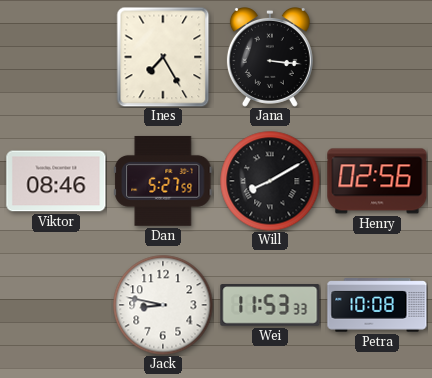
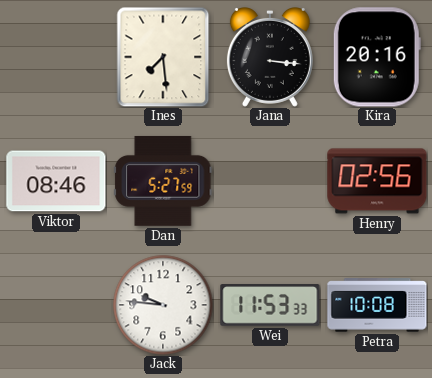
Ines: 7:25 -> 7:29
Kira: none -> 20:16
Will: 8:10 -> none
Jack: 8:47 -> 9:46
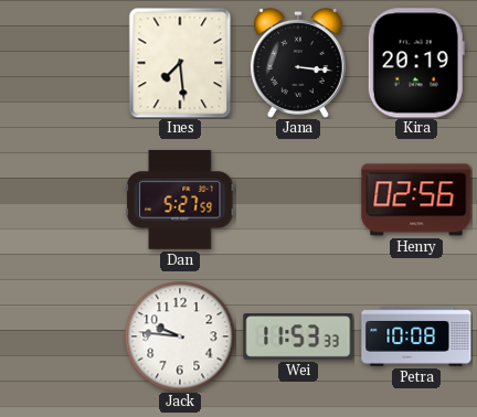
Kira: 20:16 -> 20:19
Viktor: 08:46 -> none
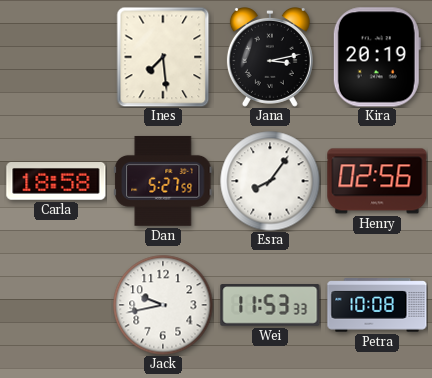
Jana: 3:16 -> 3:13
Carla: none -> 18:58
Esra: none -> 8:06
Jack: 9:46 -> 9:43
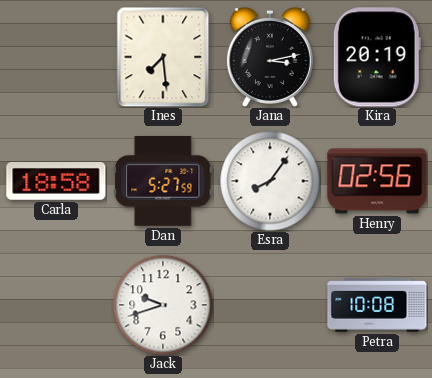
Jack: 9:43 -> 9:42
Wei: 11:53 -> none
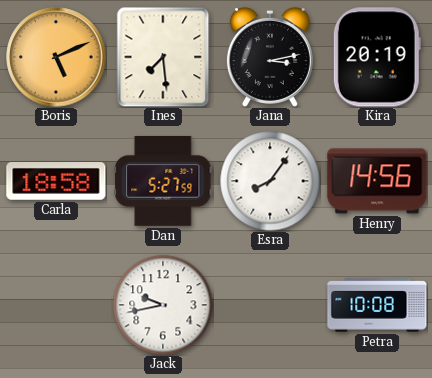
Boris: none -> 5:11
Henry: 02:56 -> 14:56
Jack: 9:42 -> 9:43
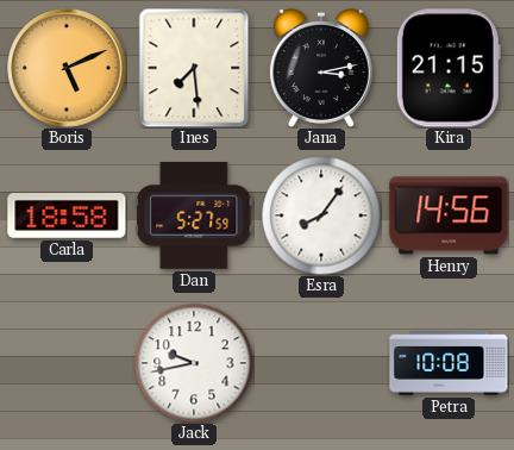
Kira: 20:19 -> 21:15
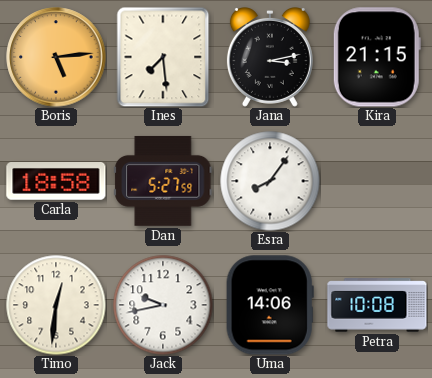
Boris: 5:11 -> 5:14
Henry: 14:56 -> none
Timo: none -> 12:31
Uma: none -> 14:06
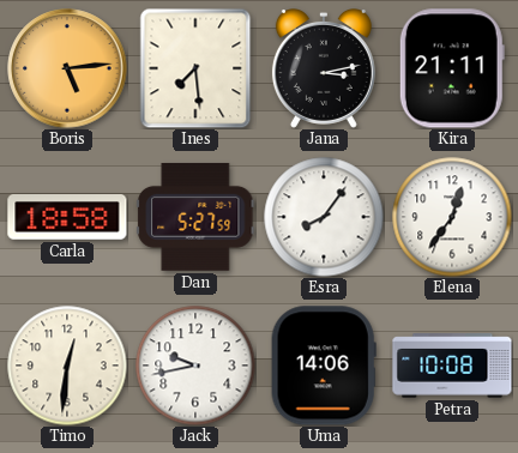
Kira: 21:15 -> 21:11
Elena: none -> 12:36
